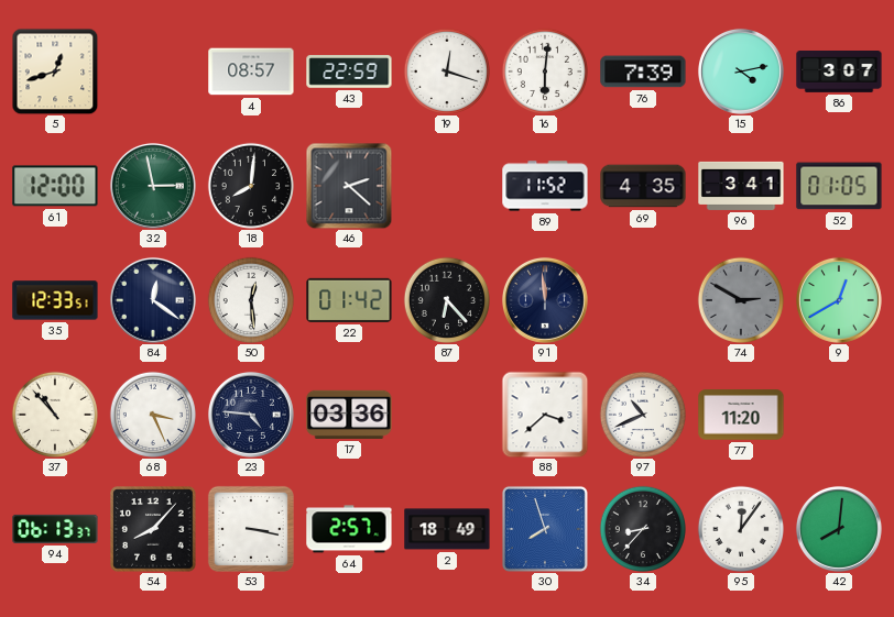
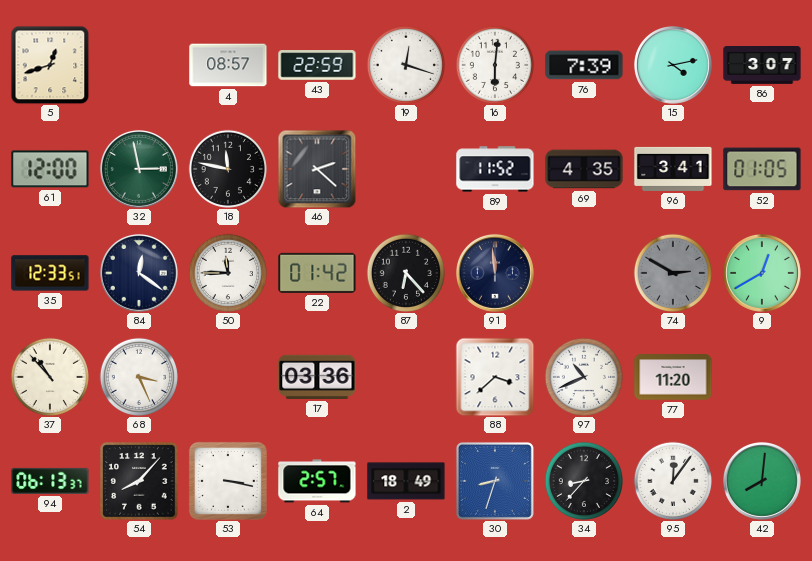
18: 8:01 -> 11:47
50: 12:29 -> 11:45
23: 4:46 -> none
30: 7:57 -> 8:33
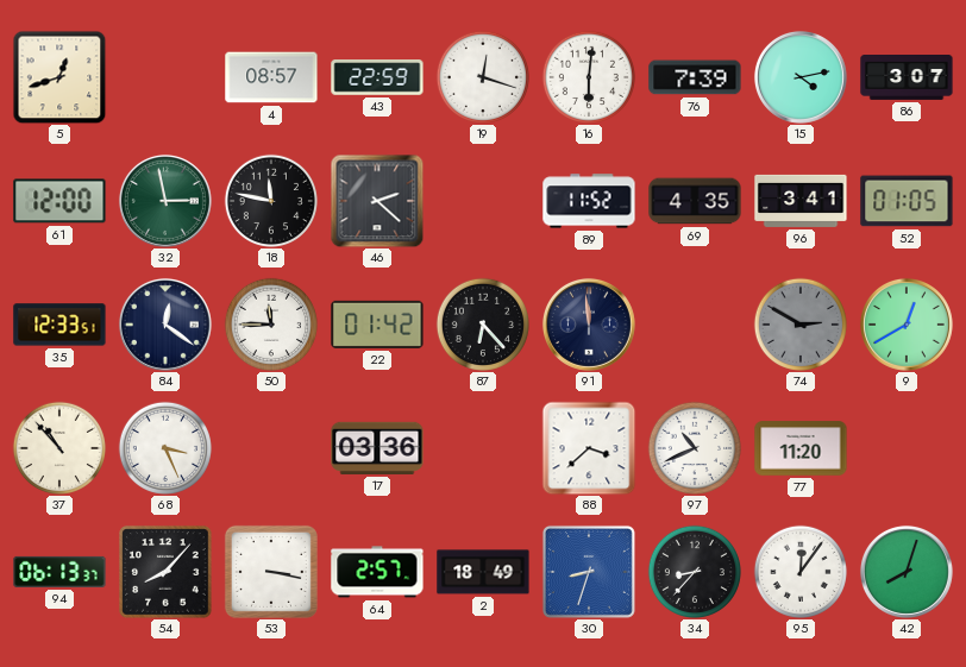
42: 8:01 -> 8:03
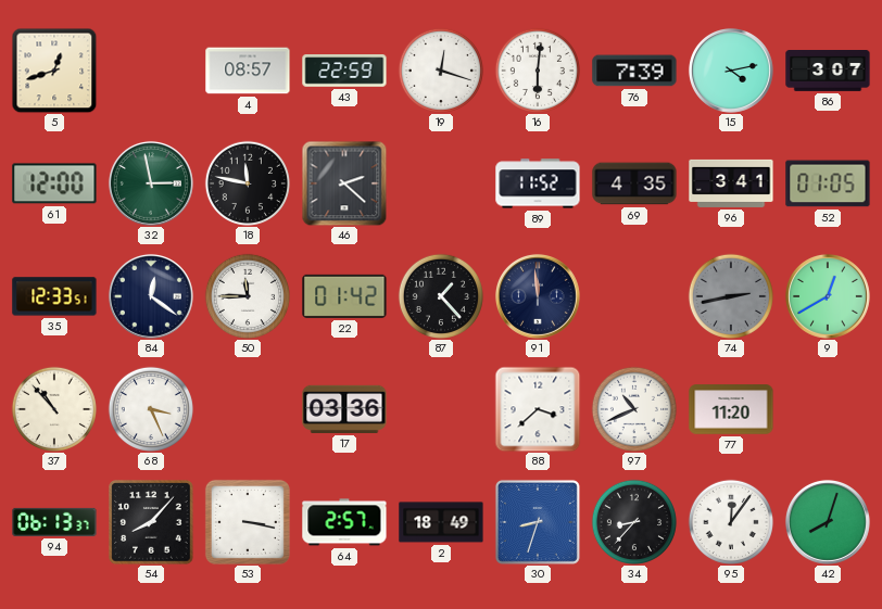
87: 6:23 -> 1:23
74: 2:50 -> 2:43
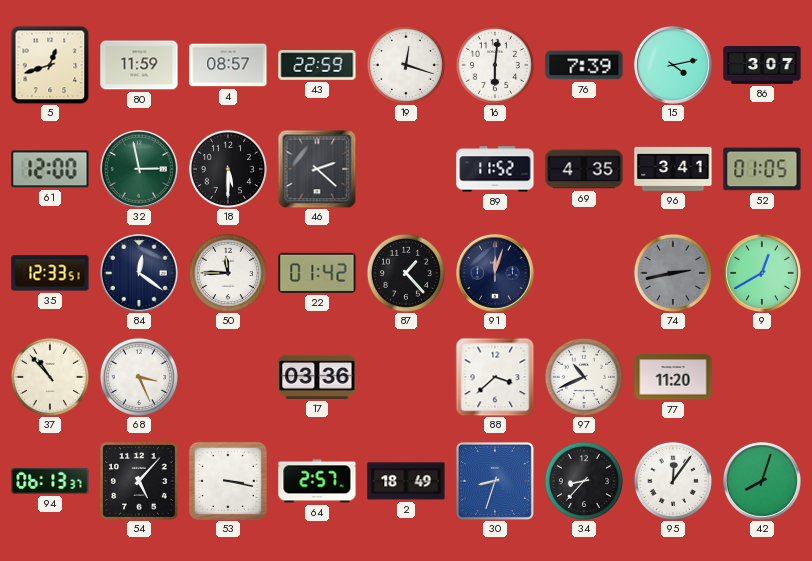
80: none -> 11:59
18: 11:47 -> 5:30
91: 11:59 -> 12:03
54: 8:07 -> 5:07
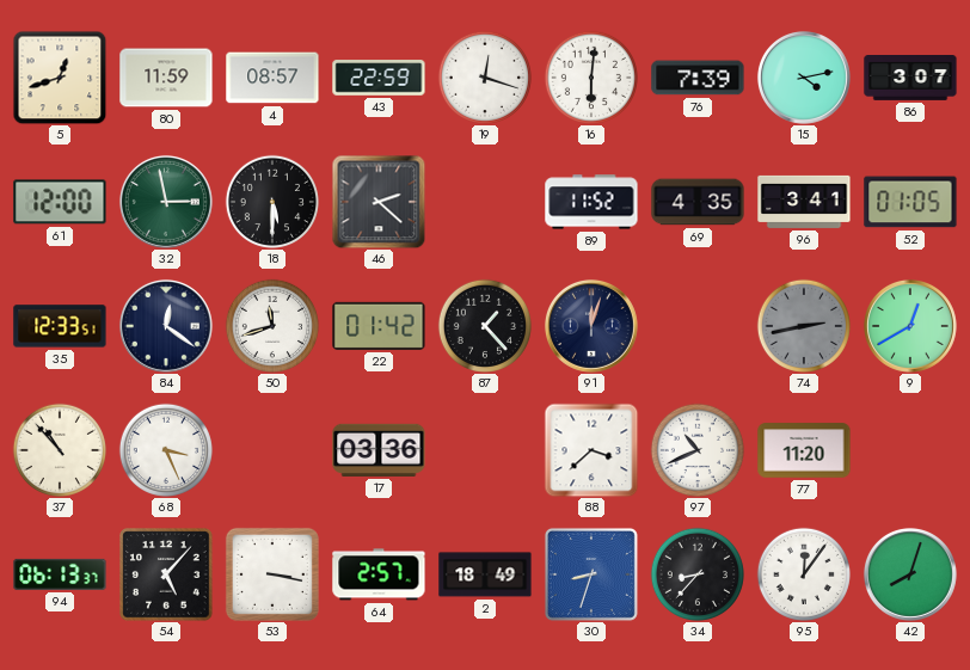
50: 11:45 -> 11:42
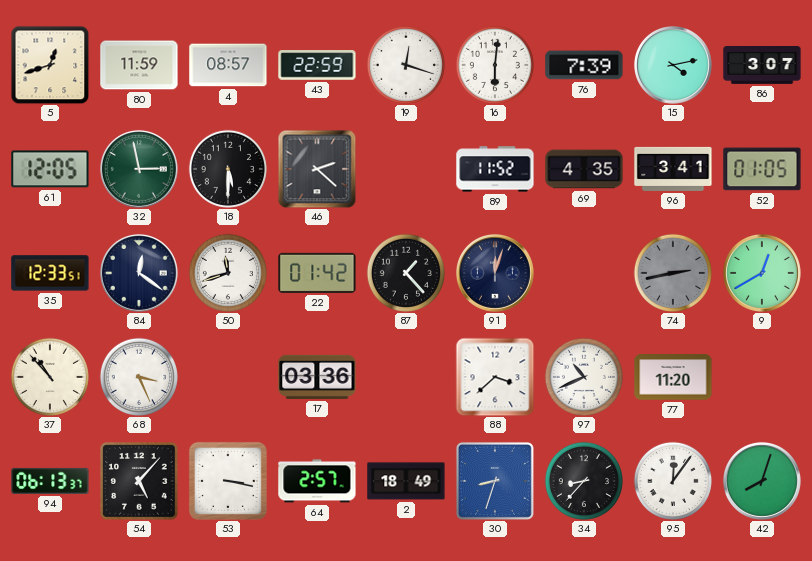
61: 12:00 -> 12:05
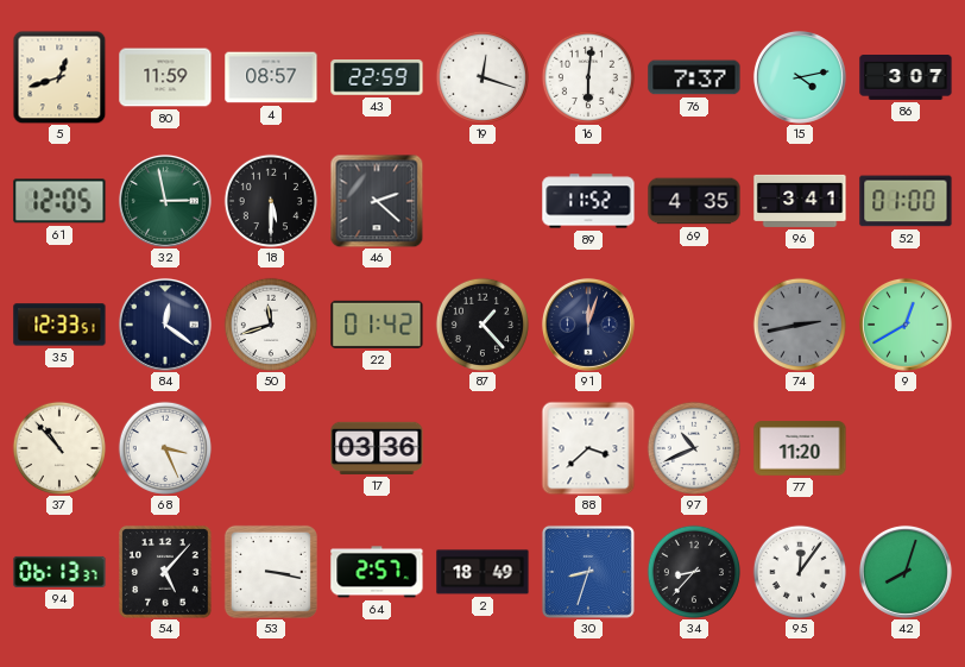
76: 7:39 -> 7:37
52: 01:05 -> 01:00
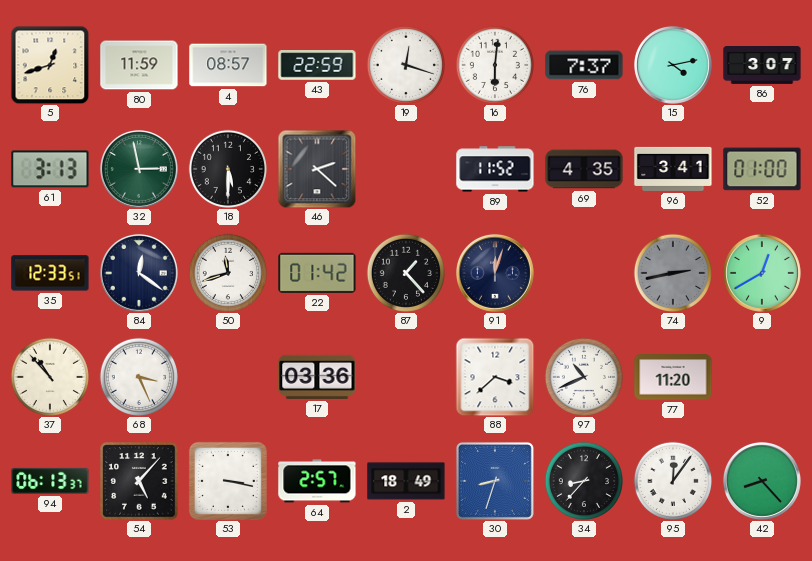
61: 12:05 -> 3:13
42: 8:03 -> 8:23
